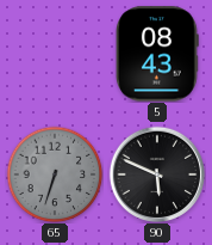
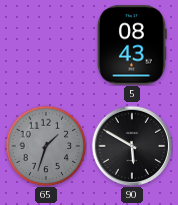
65: 6:33 -> 1:33
90: 5:49 -> 5:50
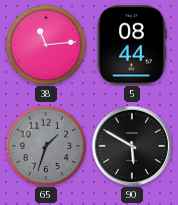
38: none -> 11:14
5: 08:43 -> 08:44
